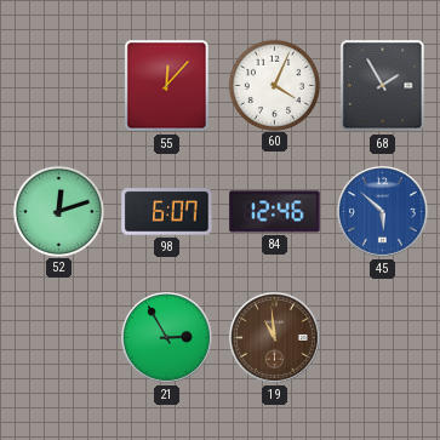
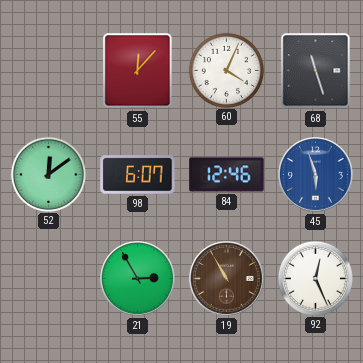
68: 1:55 -> 11:27
52: 12:12 -> 12:09
45: 5:52 -> 5:57
19: 10:59 -> 10:55
92: none -> 12:26
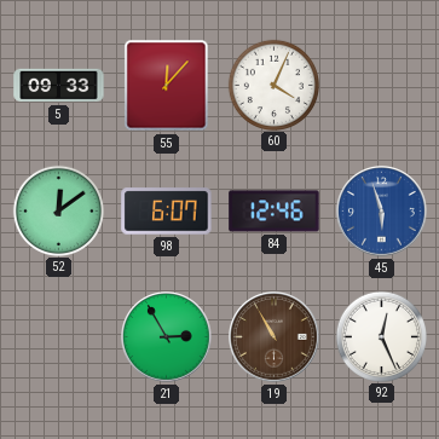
5: none -> 09:33
68: 11:27 -> none
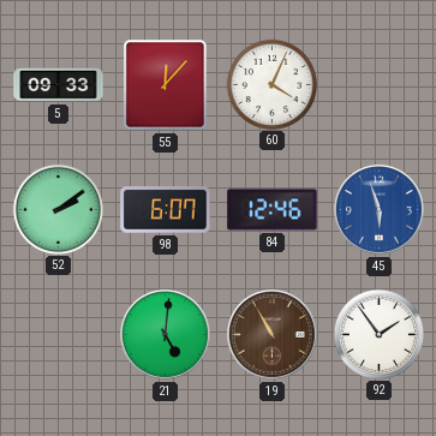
52: 12:09 -> 2:09
21: 2:55 -> 5:01
92: 12:26 -> 1:54
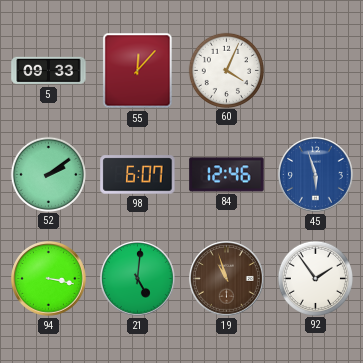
94: none -> 3:17
19: 10:55 -> 10:57
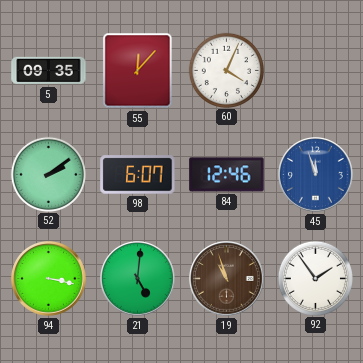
5: 09:33 -> 09:35
45: 5:57 -> 11:57
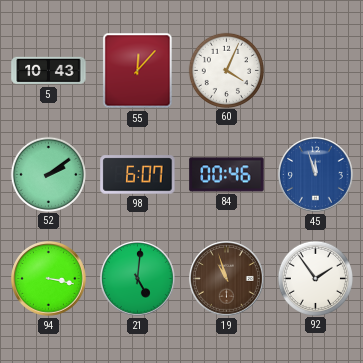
5: 09:35 -> 10:43
84: 12:46 -> 00:46
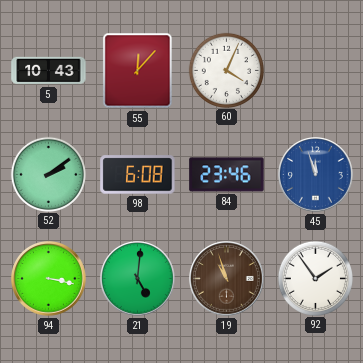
98: 6:07 -> 6:08
84: 00:46 -> 23:46
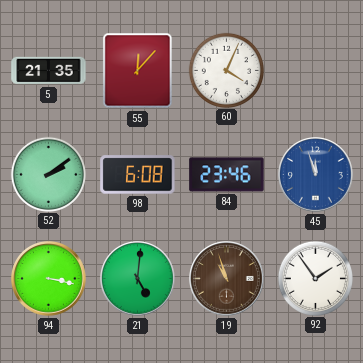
5: 10:43 -> 21:35
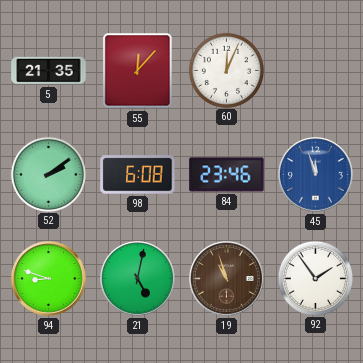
60: 4:04 -> 12:04
94: 3:17 -> 8:48
21: 5:01 -> 5:02
